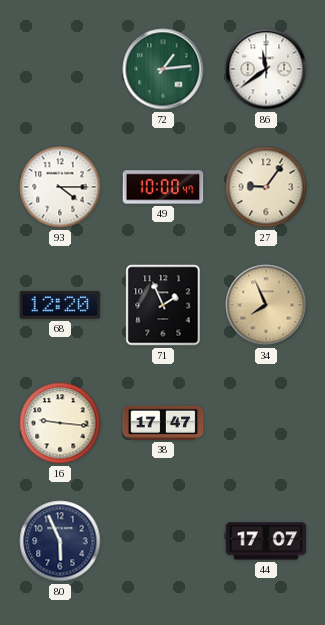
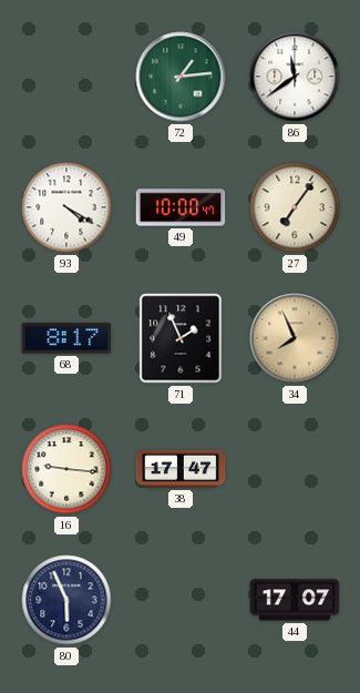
93: 4:15 -> 4:20
27: 9:06 -> 7:06
68: 12:20 -> 8:17
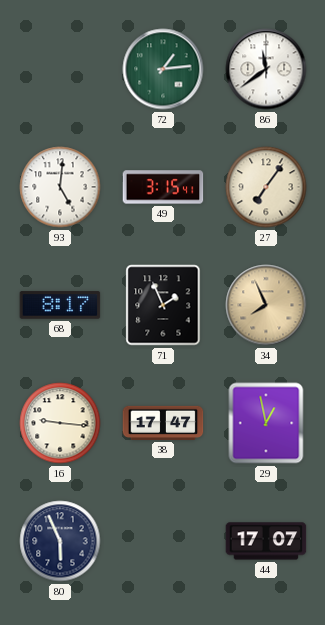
93: 4:20 -> 5:01
49: 10:00 -> 3:15
29: none -> 12:58
